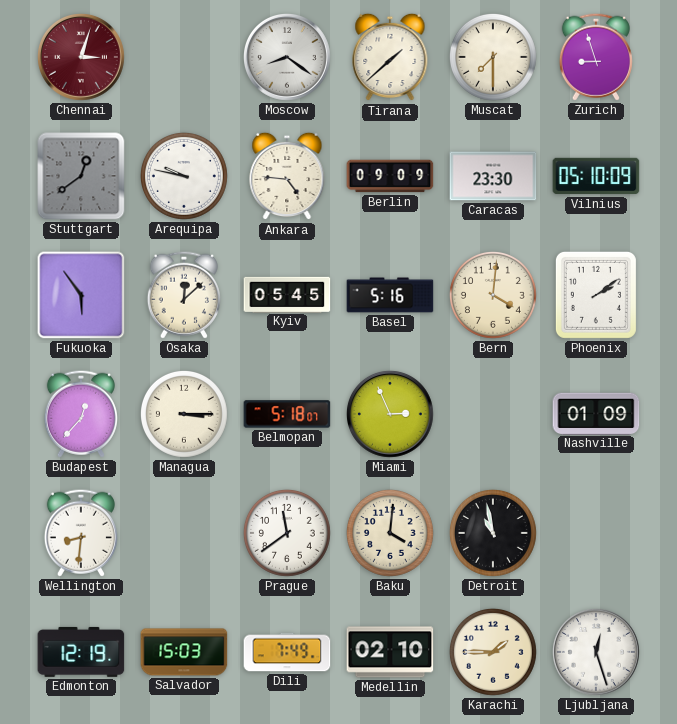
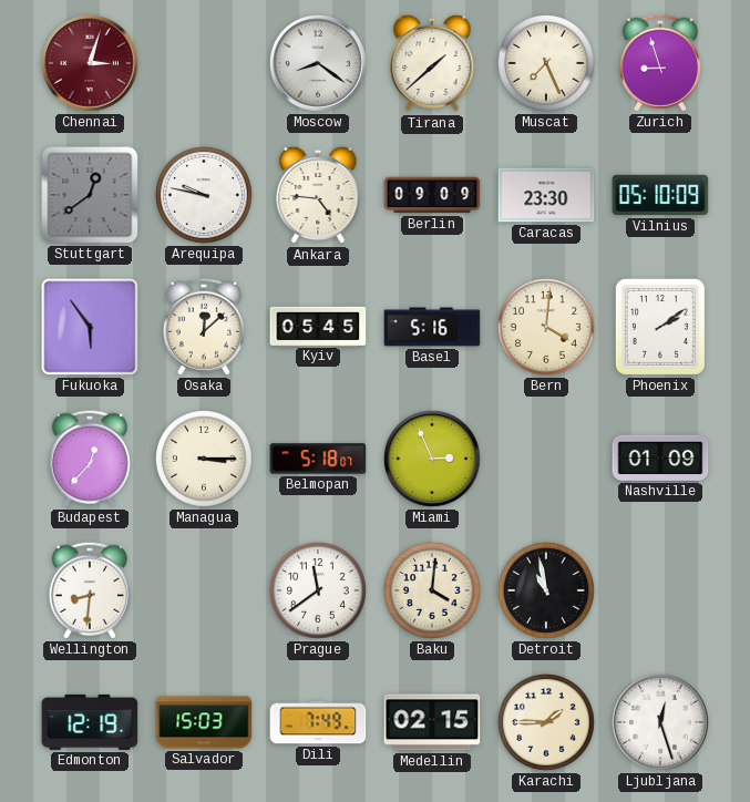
Muscat: 7:30 -> 7:26
Medellin: 02:10 -> 02:15
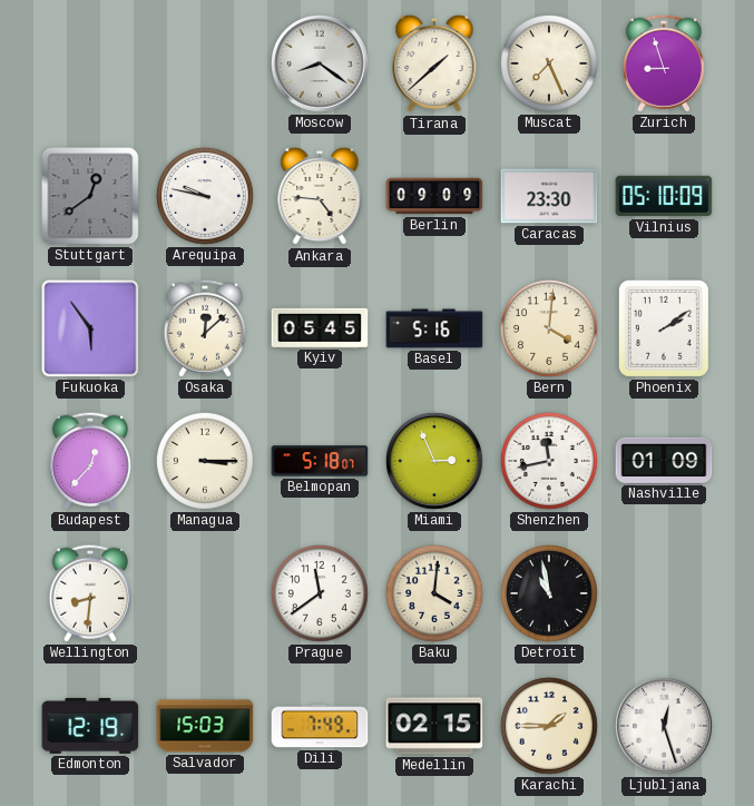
Chennai: 3:03 -> none
Shenzhen: none -> 11:43
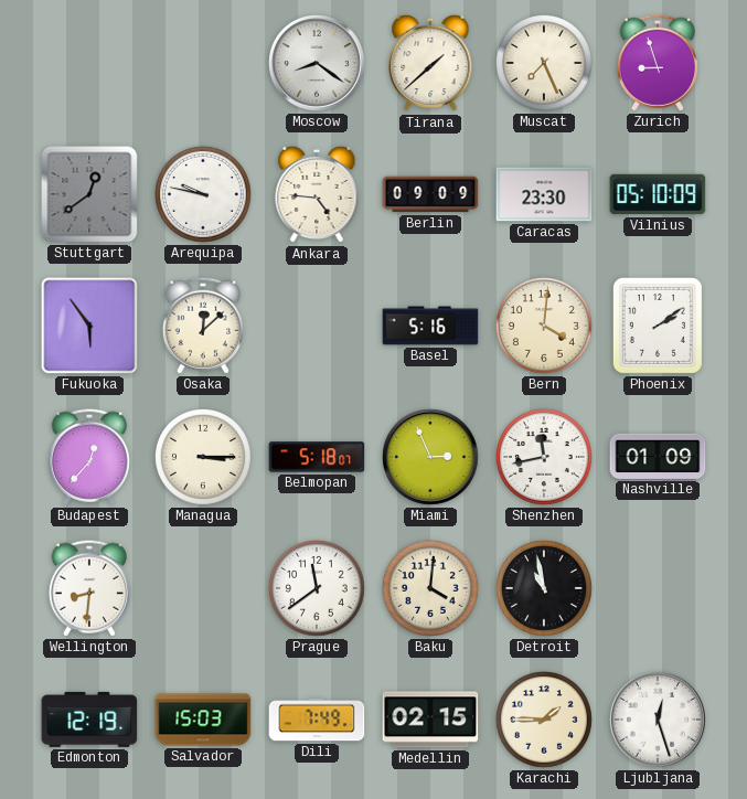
Kyiv: 05:45 -> none
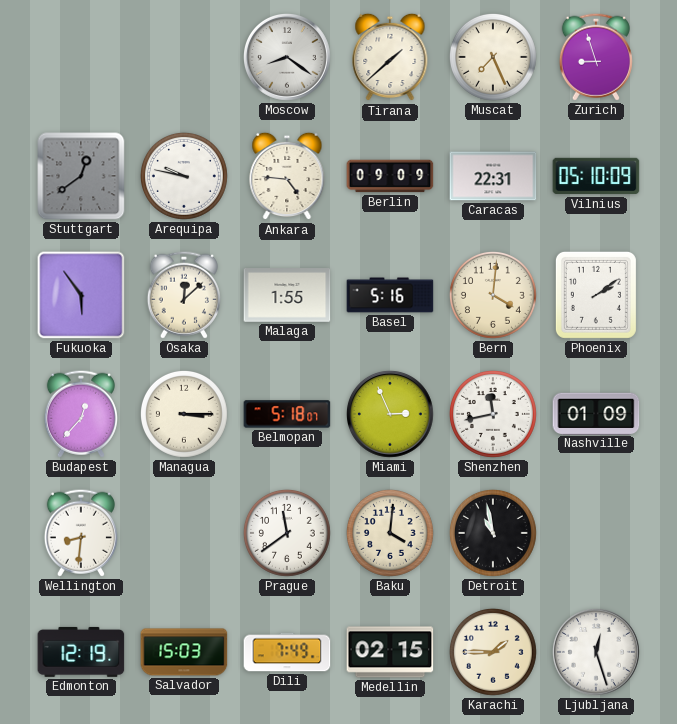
Caracas: 23:30 -> 22:31
Malaga: none -> 1:55
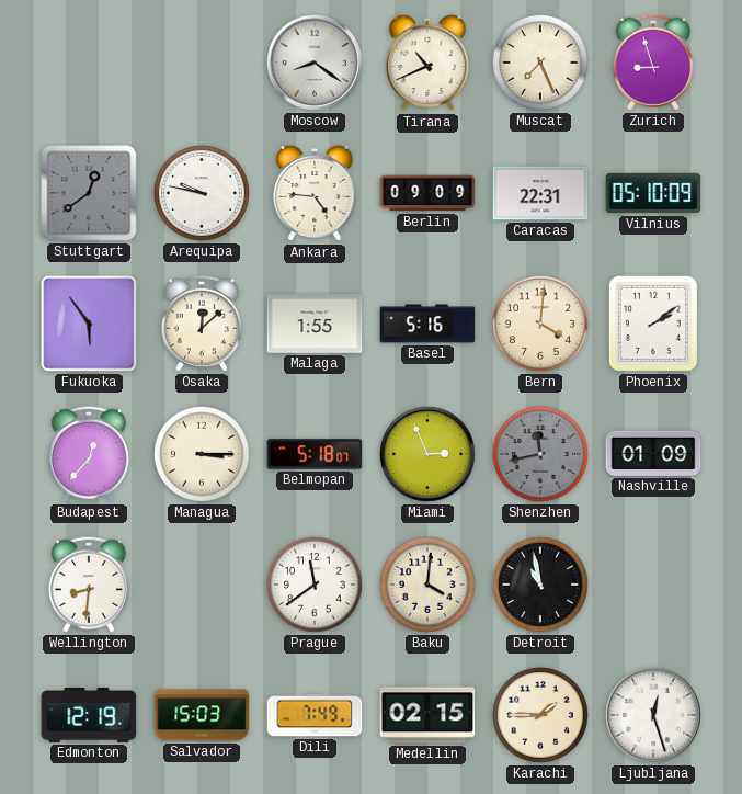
Tirana: 1:38 -> 10:41
Shenzhen dial: white -> grey
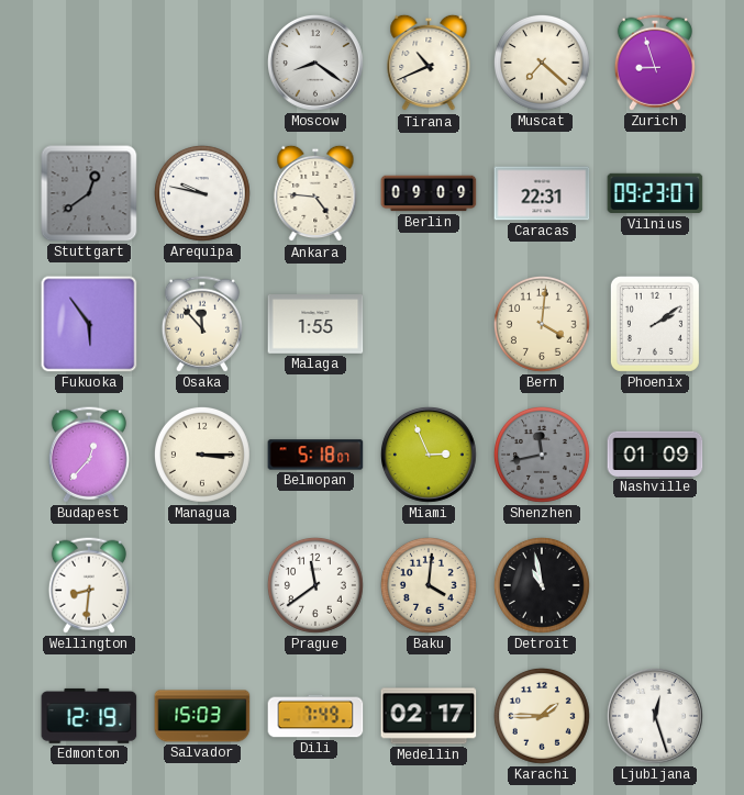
Muscat: 7:26 -> 7:22
Vilnius: 05:10 -> 09:23
Osaka: 12:08 -> 11:53
Basel: 5:16 -> none
Medellin: 02:15 -> 02:17
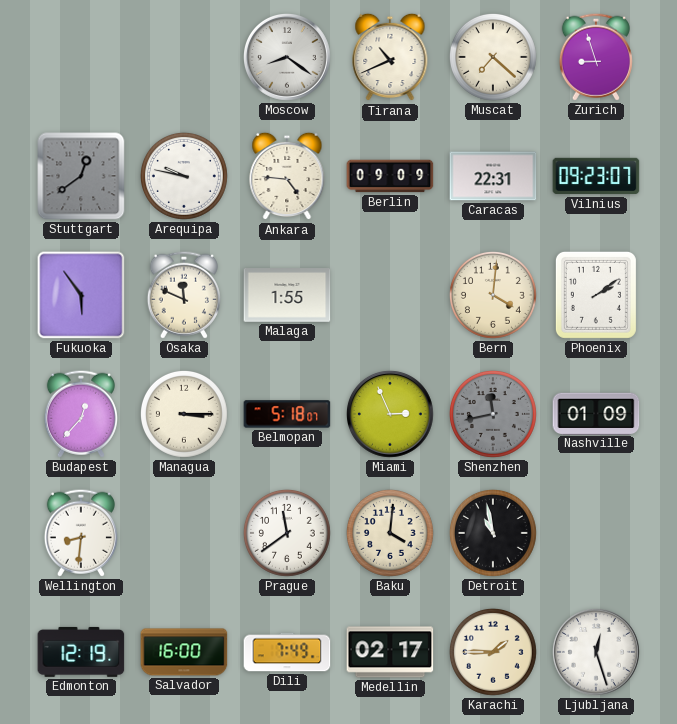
Osaka: 11:53 -> 11:49
Salvador: 15:03 -> 16:00
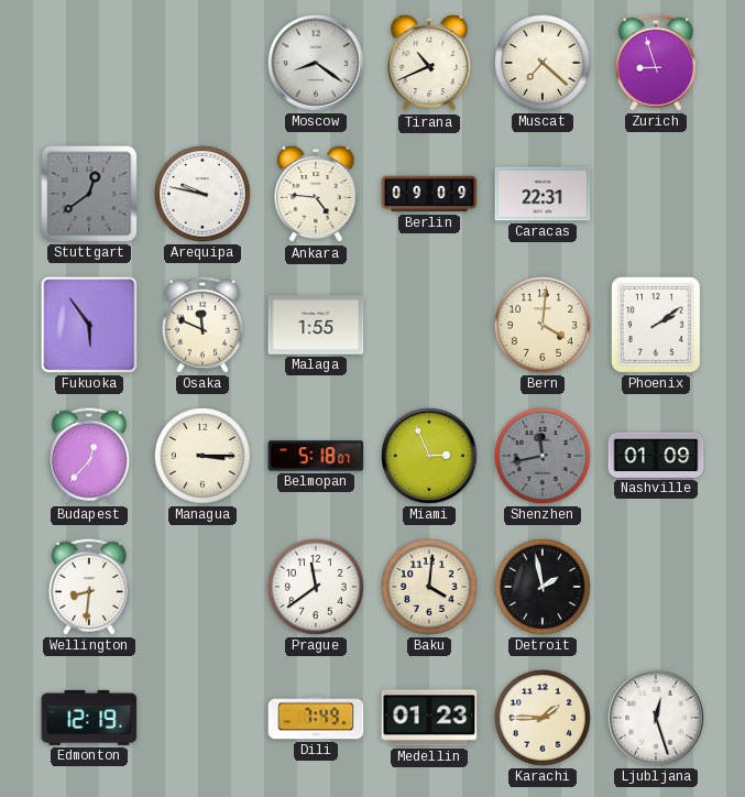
Vilnius: 09:23 -> none
Detroit: 10:58 -> 1:58
Salvador: 16:00 -> none
Medellin: 02:17 -> 01:23
